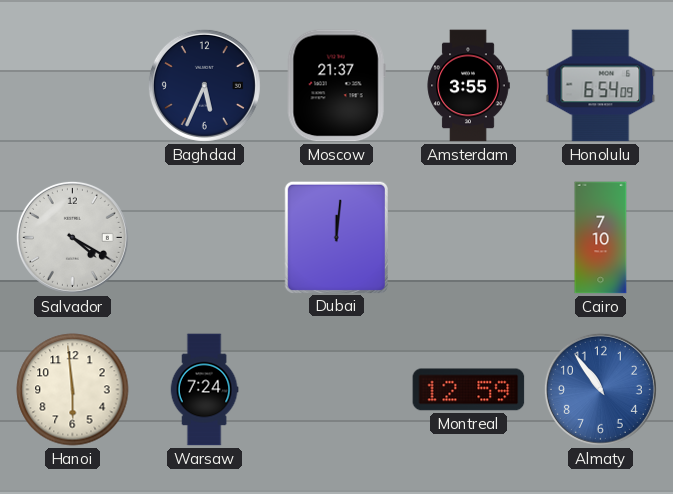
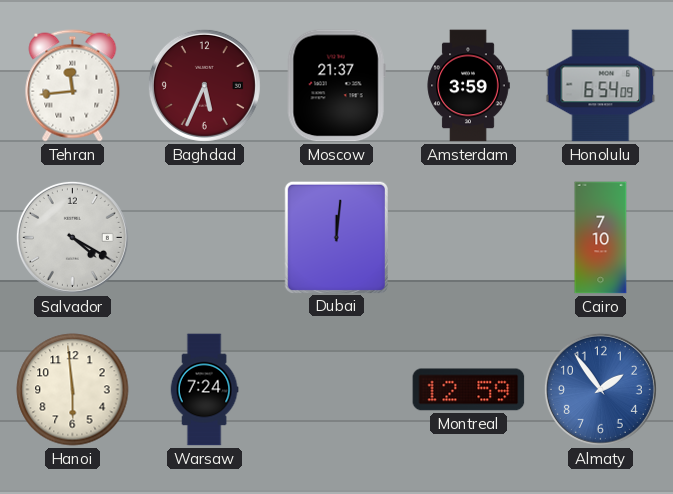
Tehran: none -> 11:44
Baghdad dial: navy -> burgundy
Amsterdam: 3:55 -> 3:59
Almaty: 10:54 -> 1:54
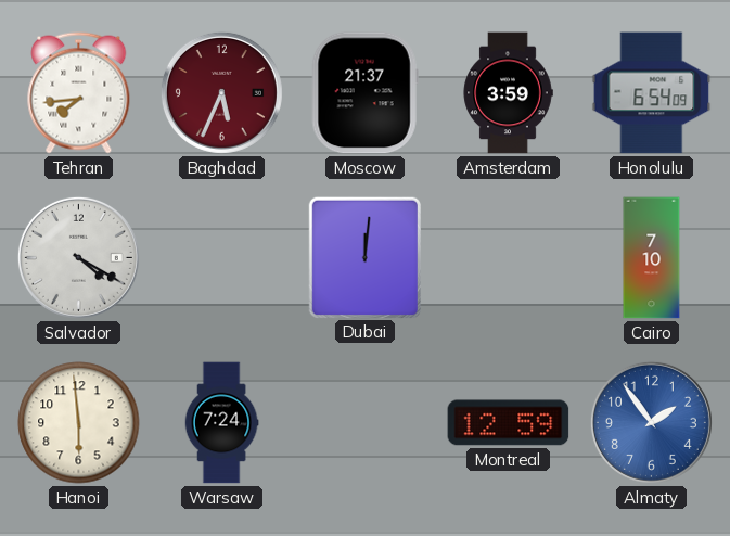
Tehran: 11:44 -> 7:44
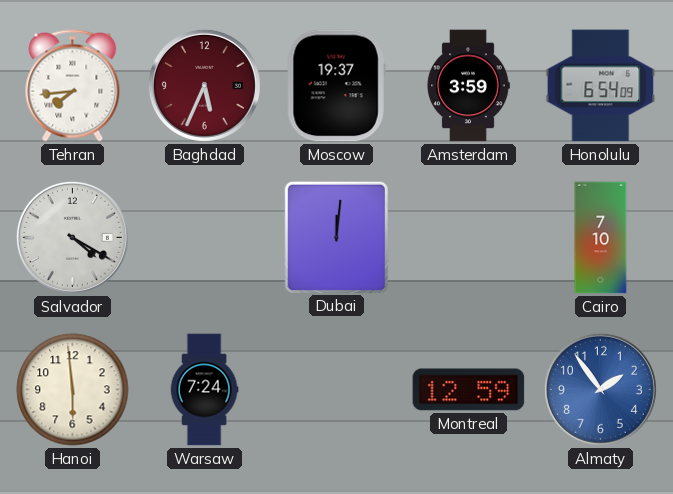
Moscow: 21:37 -> 19:37
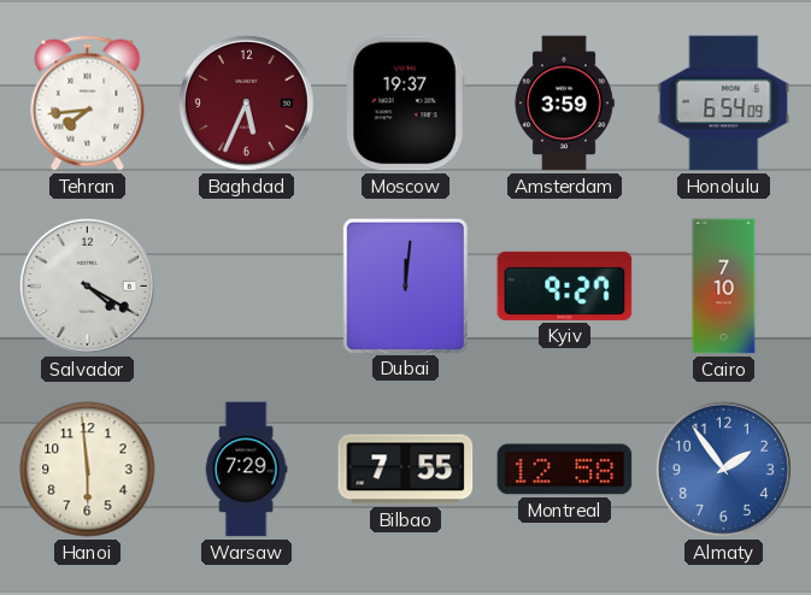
Kyiv: none -> 9:27
Warsaw: 7:24 -> 7:29
Bilbao: none -> 7:55
Montreal: 12:59 -> 12:58
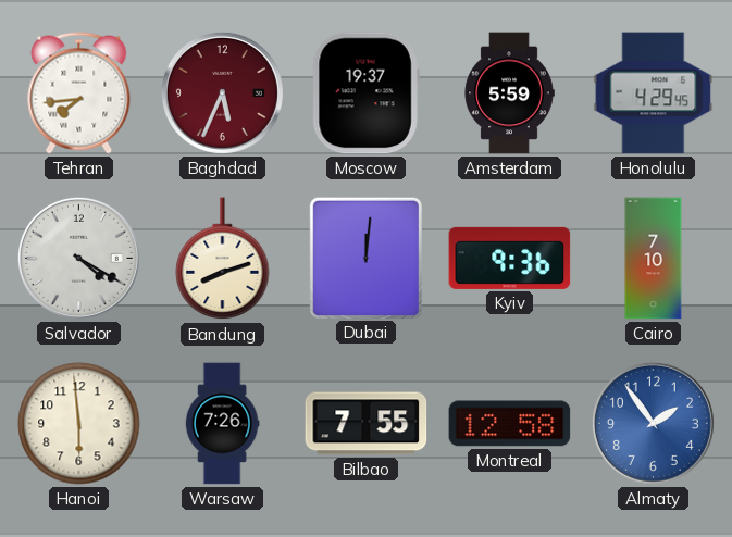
Amsterdam: 3:59 -> 5:59
Honolulu: 6:54 -> 4:29
Bandung: none -> 8:12
Kyiv: 9:27 -> 9:36
Warsaw: 7:29 -> 7:26
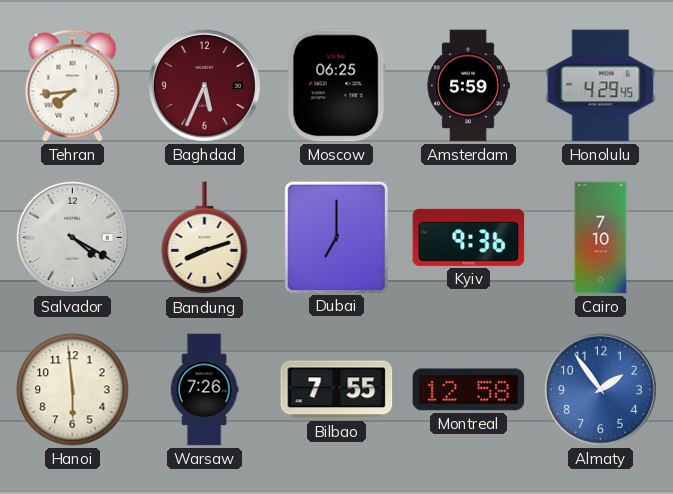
Moscow: 19:37 -> 06:25
Dubai: 12:01 -> 7:00
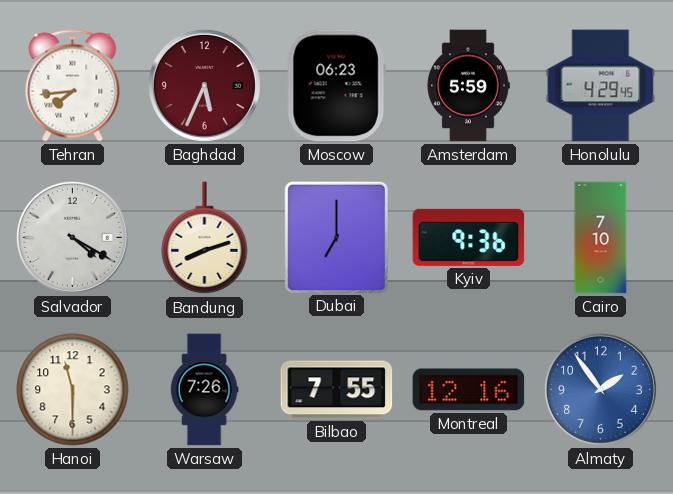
Moscow: 06:25 -> 06:23
Hanoi: 5:59 -> 11:30
Montreal: 12:58 -> 12:16
